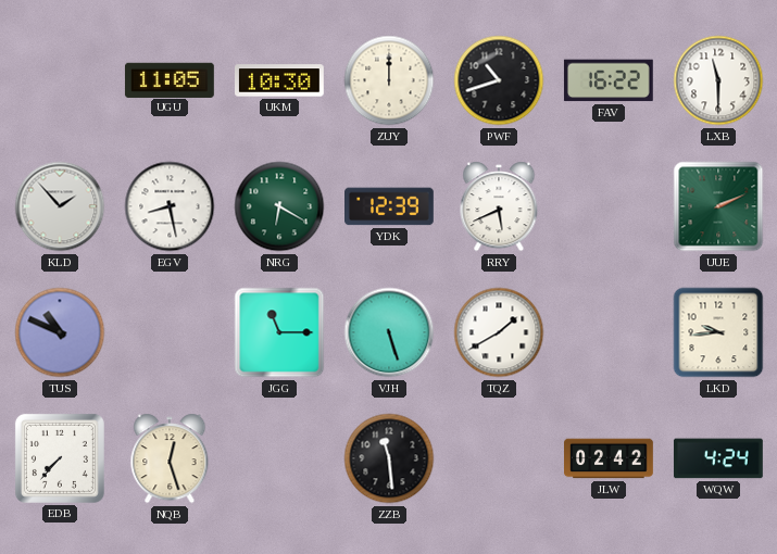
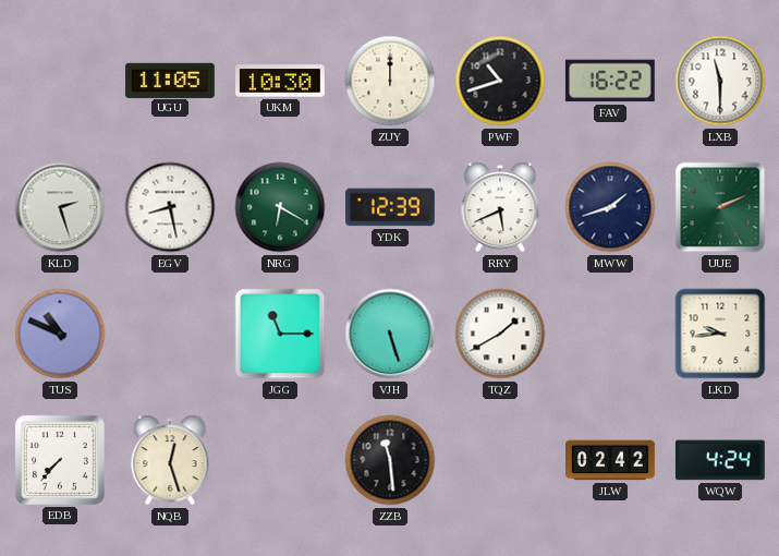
KLD: 1:53 -> 2:27
MWW: none -> 1:42
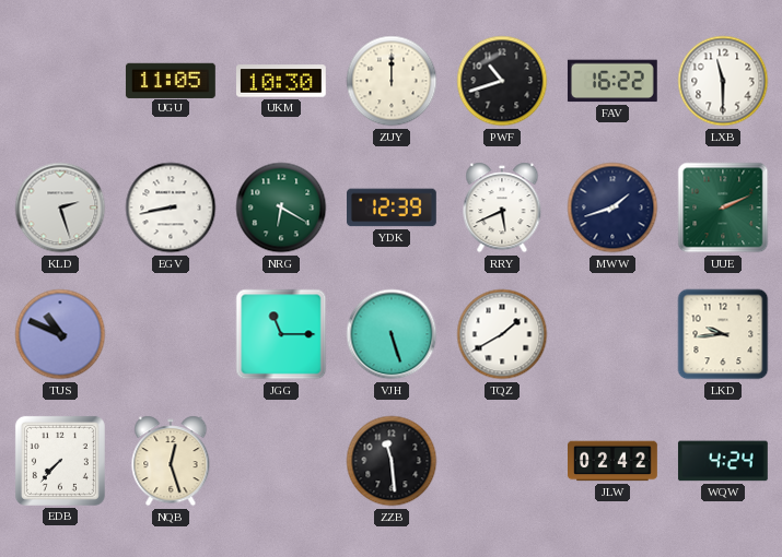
EGV: 8:28 -> 8:43
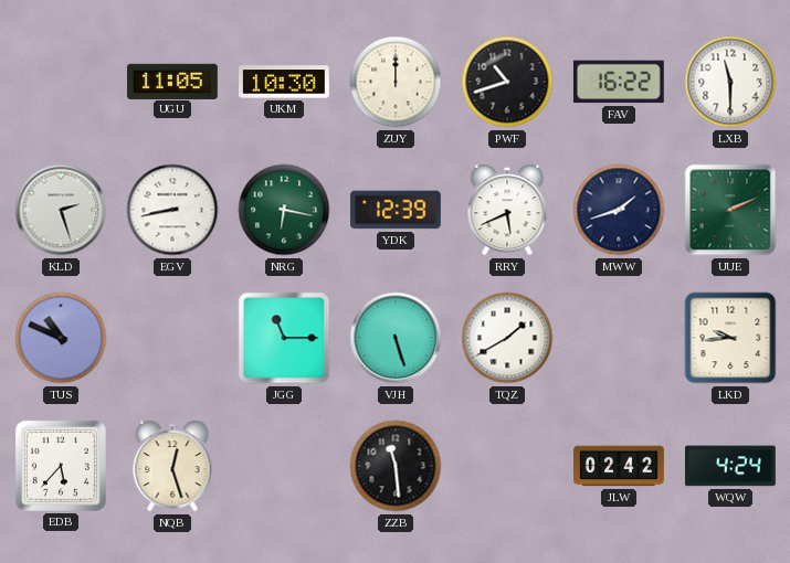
NRG: 6:20 -> 6:17
EDB: 7:37 -> 5:37
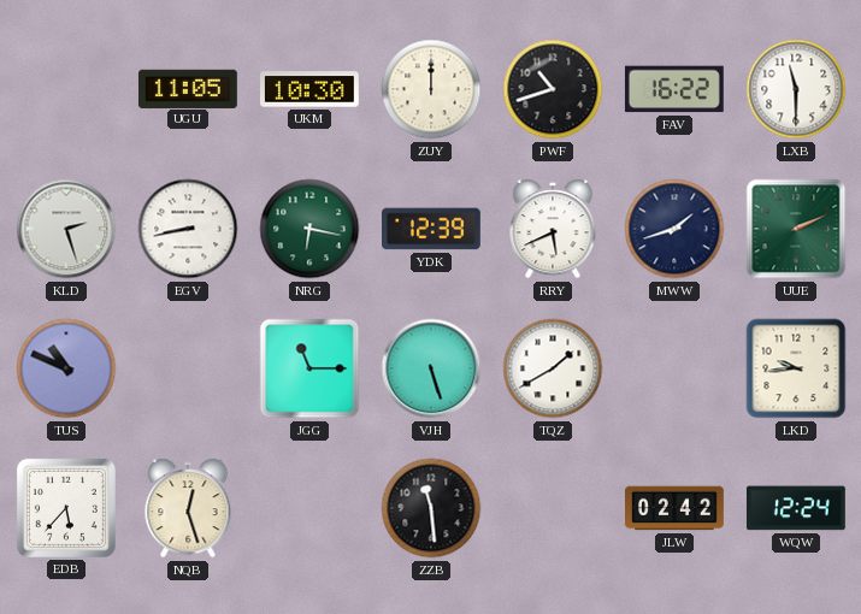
WQW: 4:24 -> 12:24
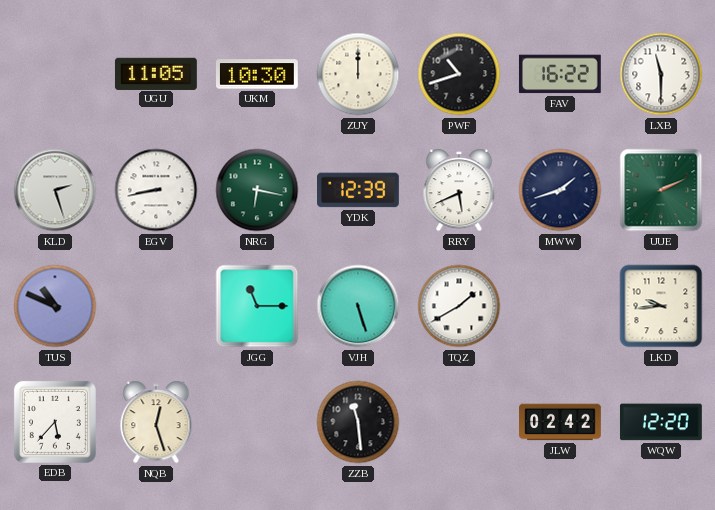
WQW: 12:24 -> 12:20
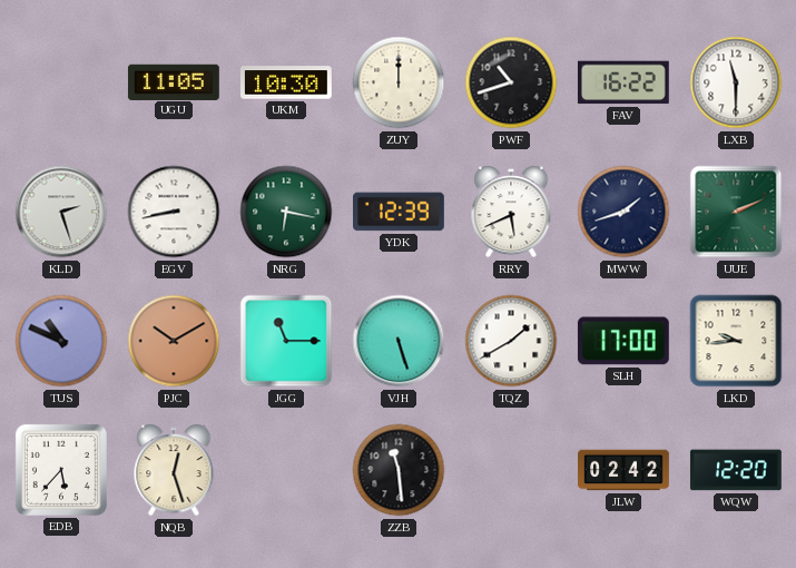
PJC: none -> 10:10
SLH: none -> 17:00
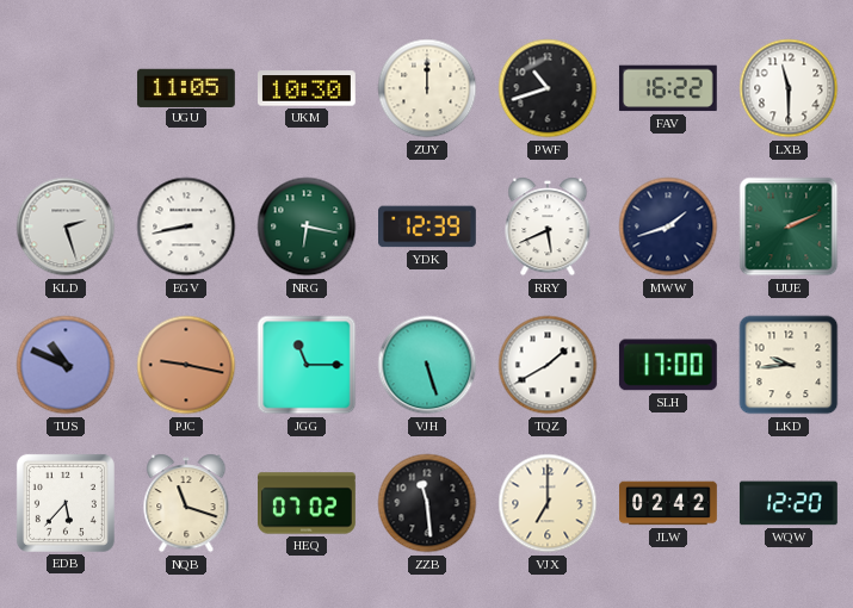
PJC: 10:10 -> 9:17
NQB: 12:27 -> 11:18
HEQ: none -> 07:02
VJX: none -> 7:00
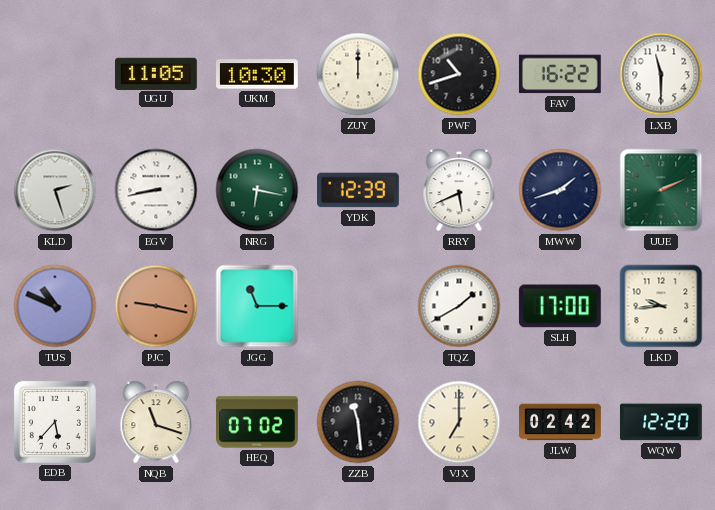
VJH: 5:27 -> none
